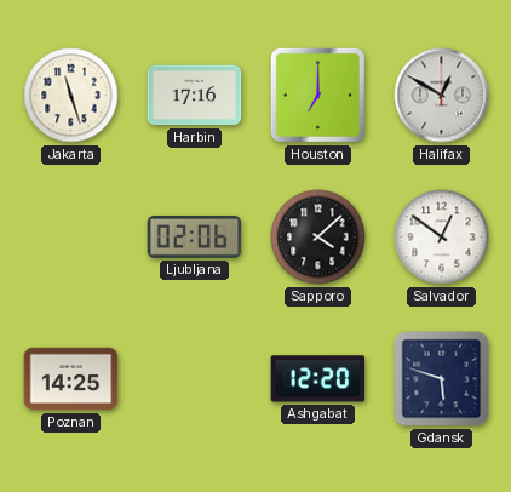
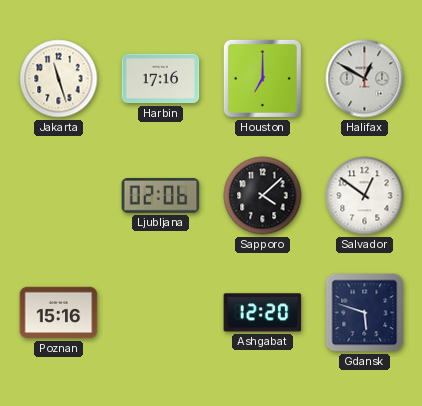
Poznan: 14:25 -> 15:16
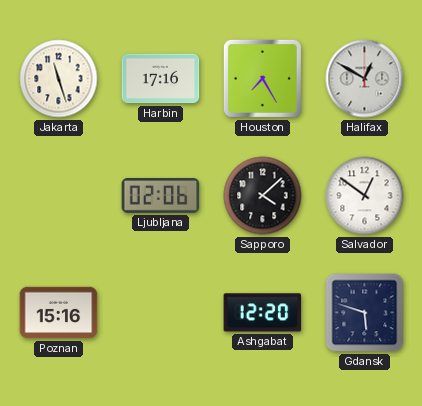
Houston: 7:00 -> 7:25
